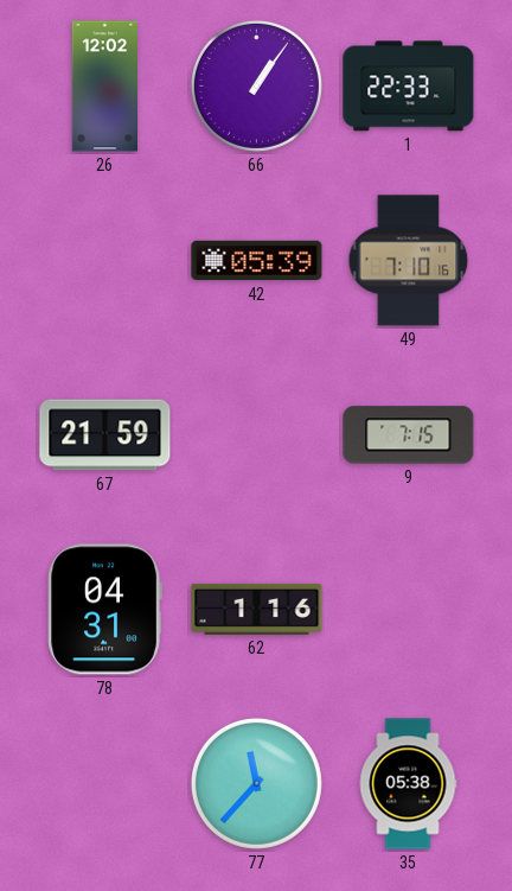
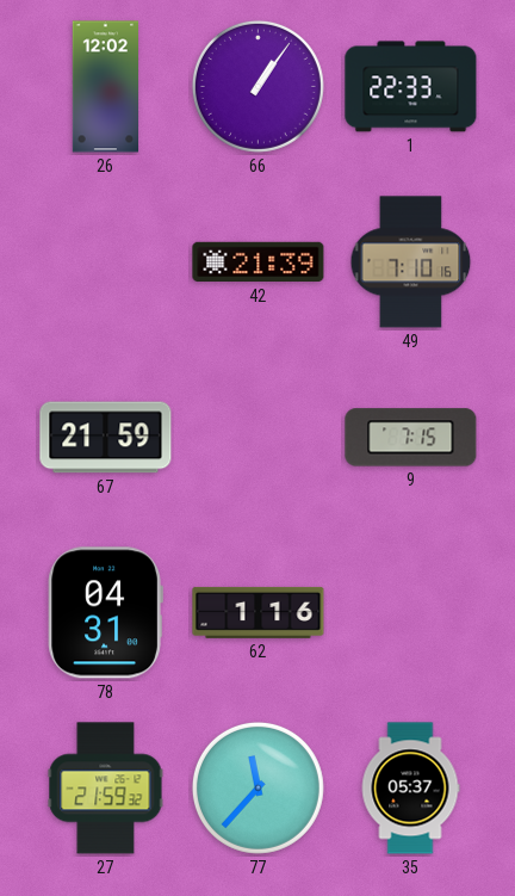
42: 05:39 -> 21:39
27: none -> 21:59
35: 05:38 -> 05:37
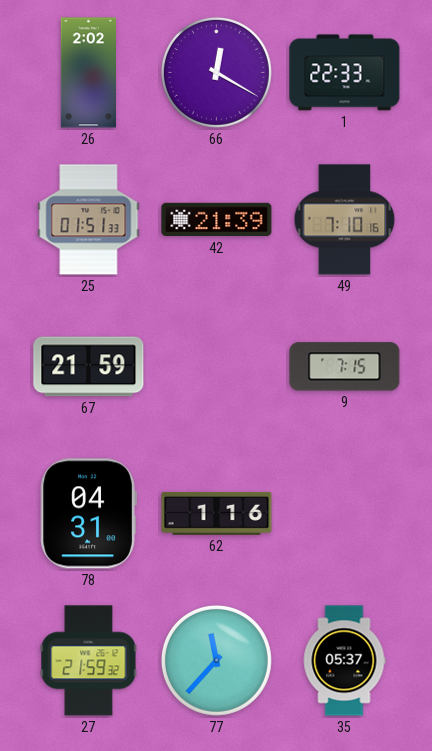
26: 12:02 -> 2:02
66: 1:06 -> 12:20
25: none -> 01:51
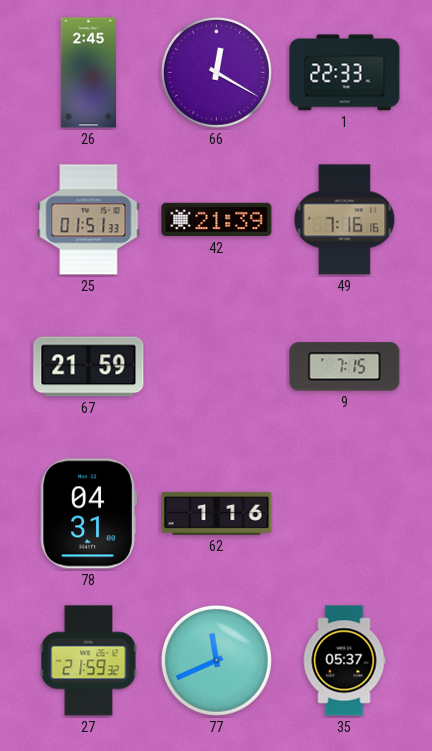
26: 2:02 -> 2:45
49: 7:10 -> 7:16
77: 11:37 -> 11:41
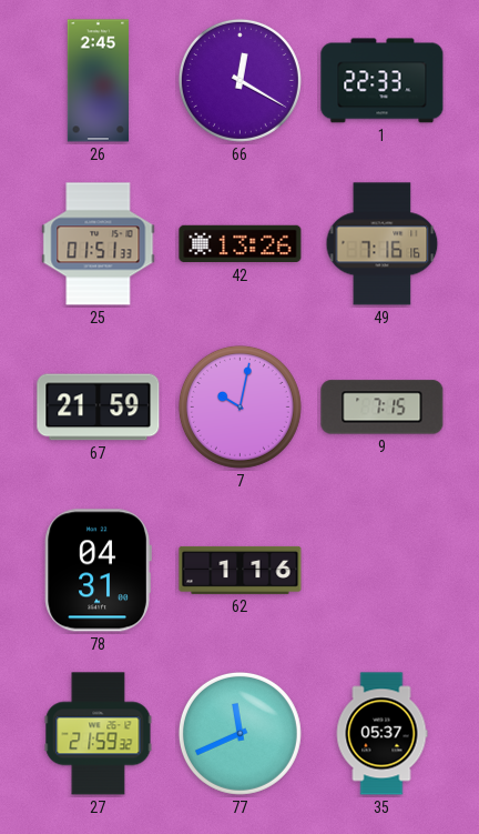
42: 21:39 -> 13:26
7: none -> 10:02
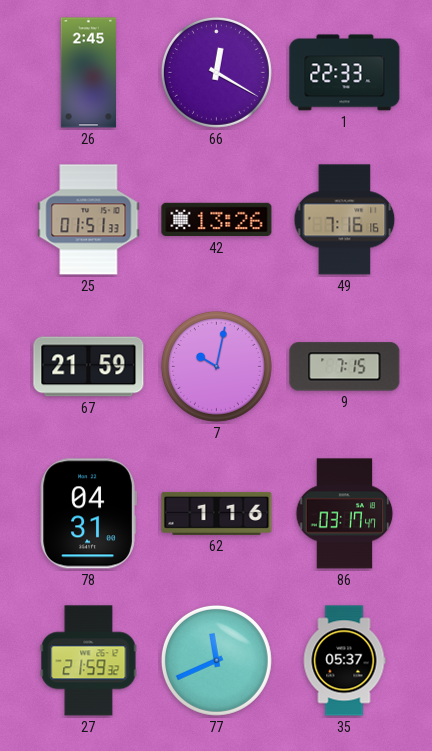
86: none -> 03:17
